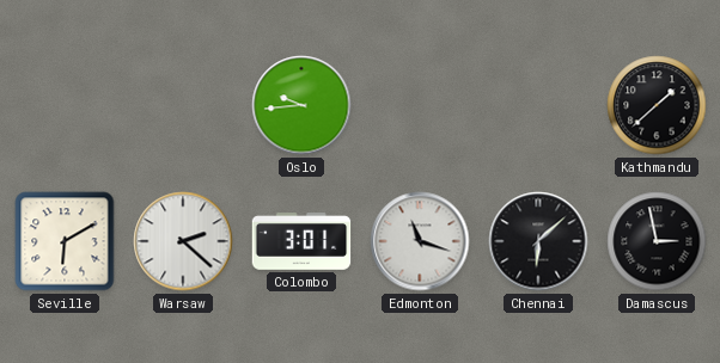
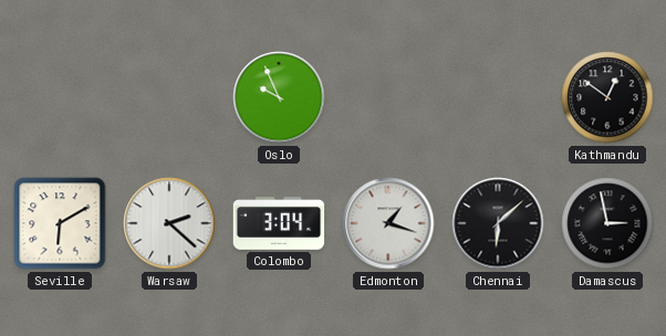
Oslo: 9:44 -> 9:56
Kathmandu: 1:38 -> 12:51
Colombo: 3:01 -> 3:04
Edmonton: 11:18 -> 1:18
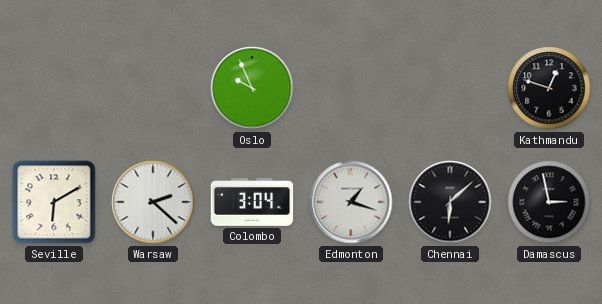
Kathmandu: 12:51 -> 12:48
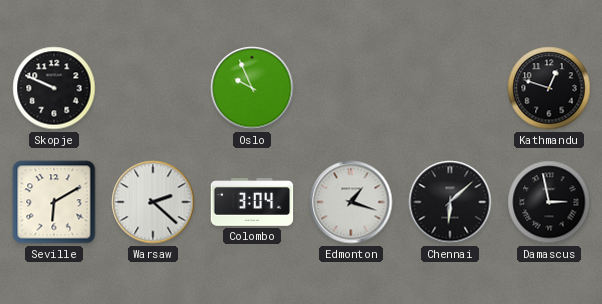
Skopje: none -> 9:49
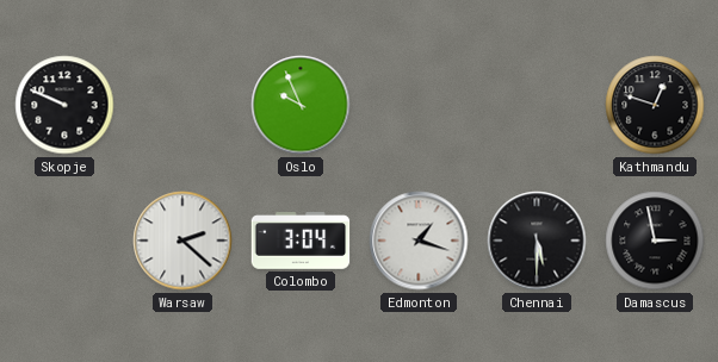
Seville: 6:10 -> none
Chennai: 6:08 -> 5:30
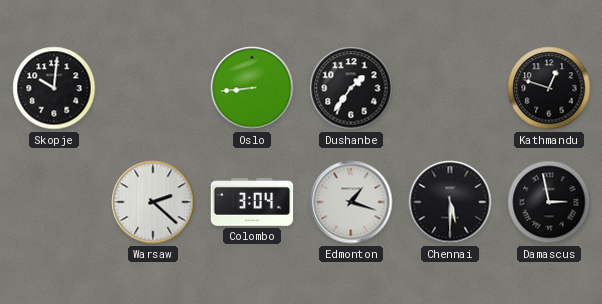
Skopje: 9:49 -> 10:01
Oslo: 9:56 -> 8:44
Dushanbe: none -> 1:36
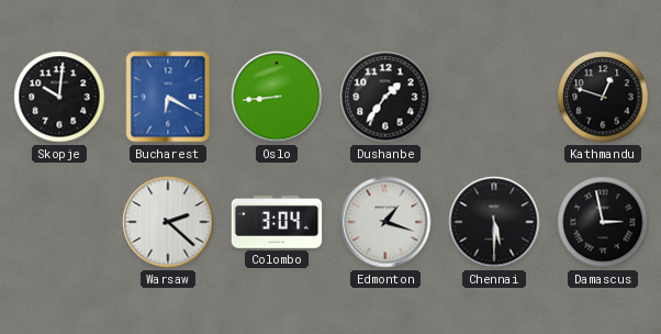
Bucharest: none -> 6:20
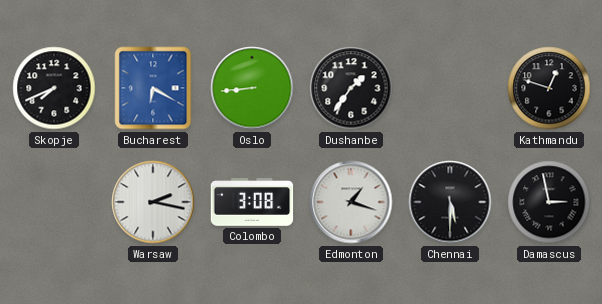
Skopje: 10:01 -> 7:41
Warsaw: 2:22 -> 2:17
Colombo: 3:04 -> 3:08
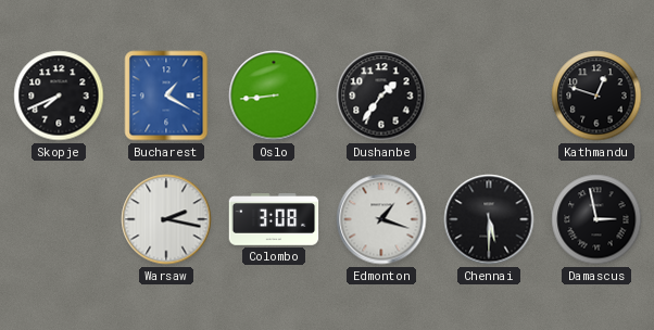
Bucharest: 6:20 -> 1:20
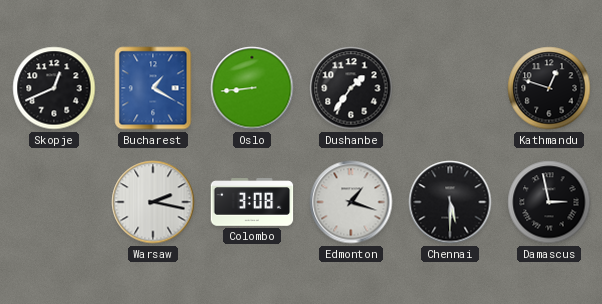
Skopje: 7:41 -> 12:41
